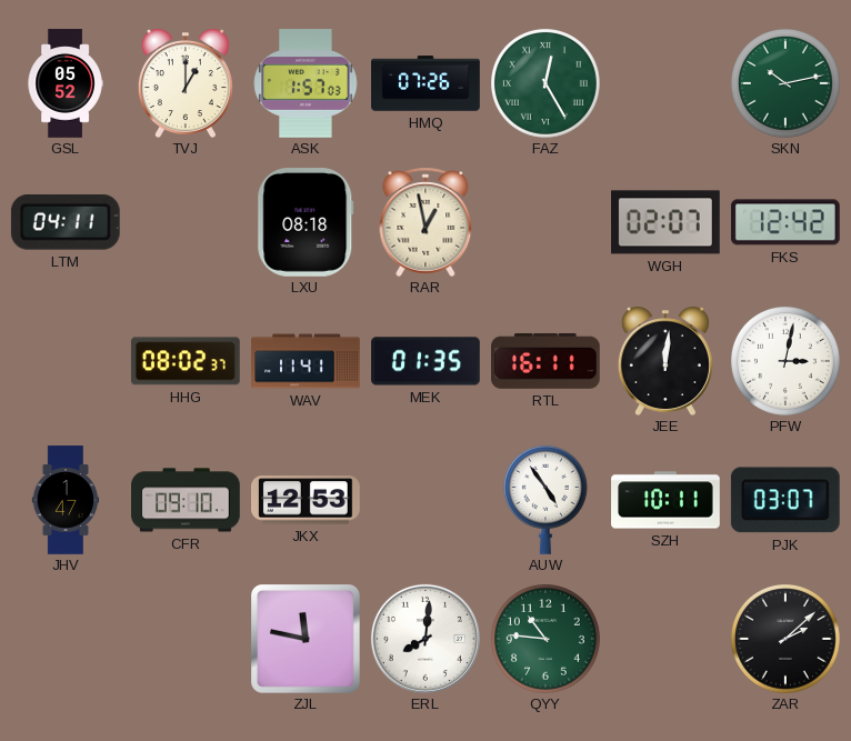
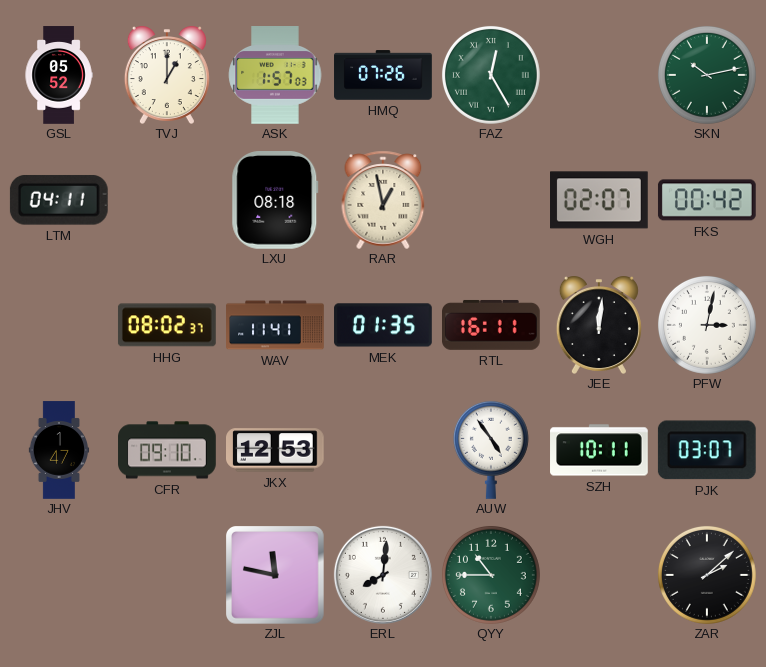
FKS: 12:42 -> 00:42
QYY: 10:46 -> 10:45
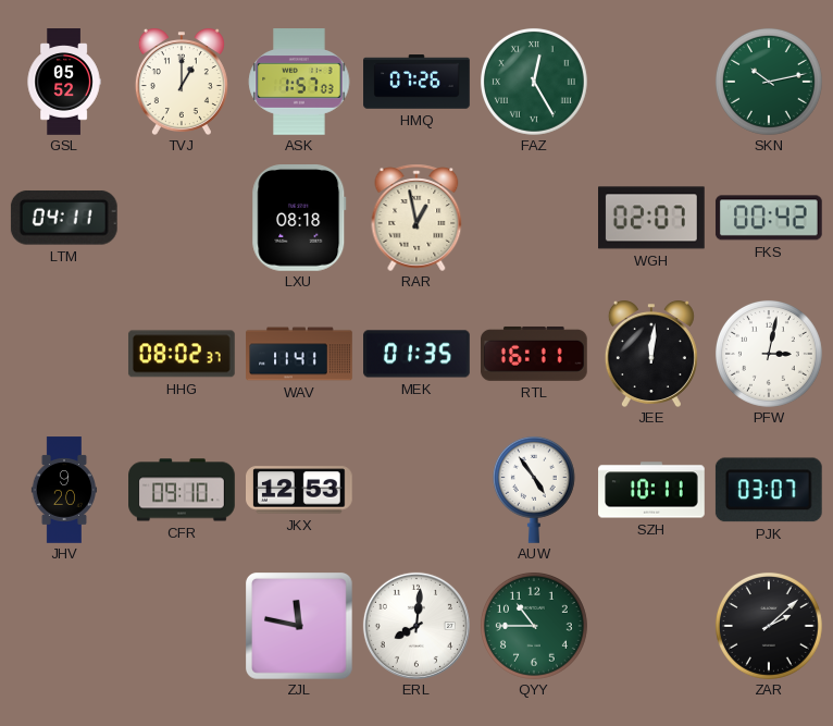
JHV: 1:47 -> 9:20
